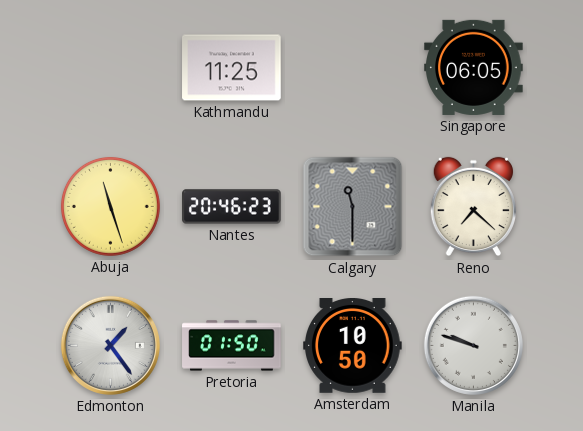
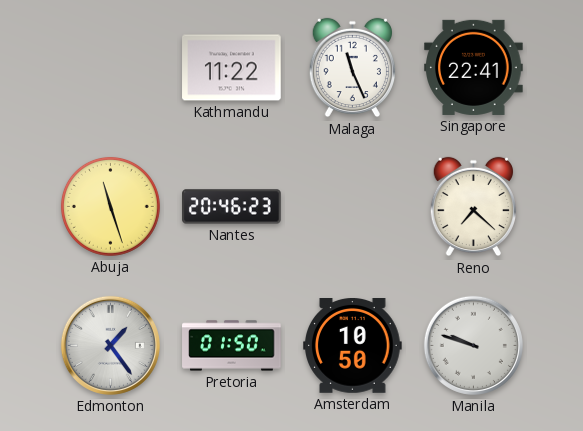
Kathmandu: 11:25 -> 11:22
Malaga: none -> 11:26
Singapore: 06:05 -> 22:41
Calgary: 11:30 -> none
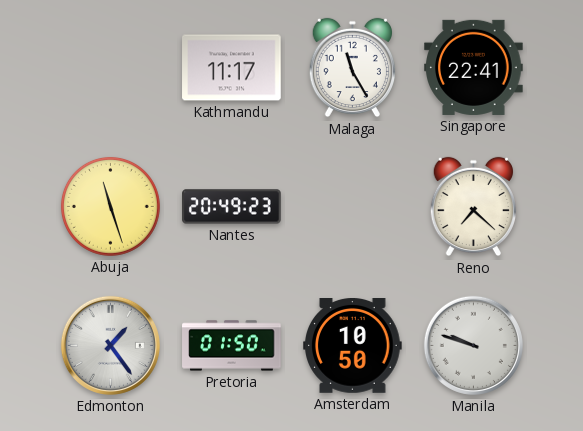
Kathmandu: 11:22 -> 11:17
Malaga: 11:26 -> 11:25
Nantes: 20:46 -> 20:49
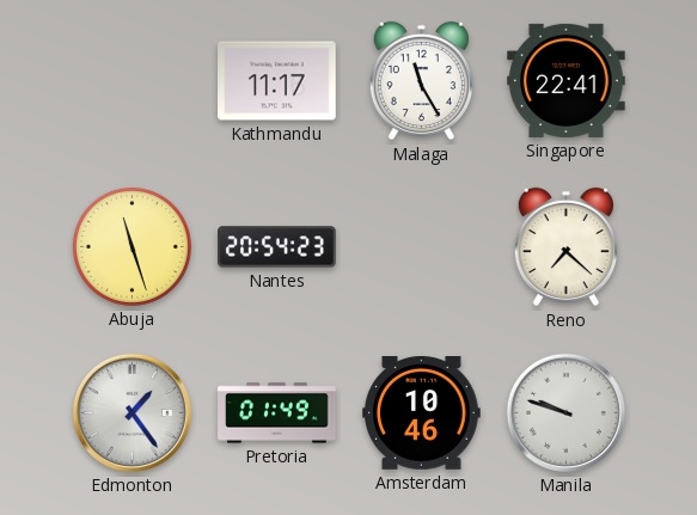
Nantes: 20:49 -> 20:54
Pretoria: 01:50 -> 01:49
Amsterdam: 10:50 -> 10:46
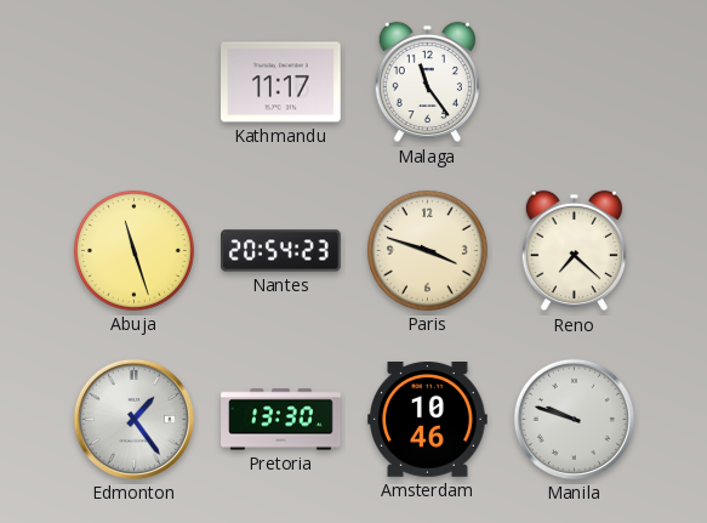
Malaga: 11:25 -> 11:24
Singapore: 22:41 -> none
Paris: none -> 3:48
Pretoria: 01:49 -> 13:30
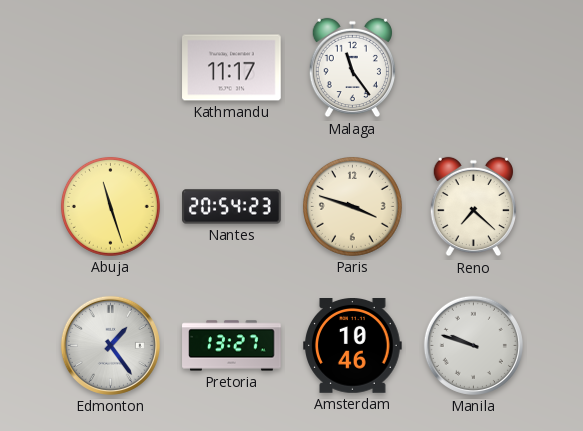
Pretoria: 13:30 -> 13:27
